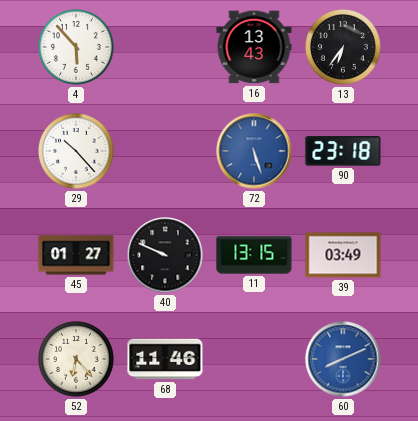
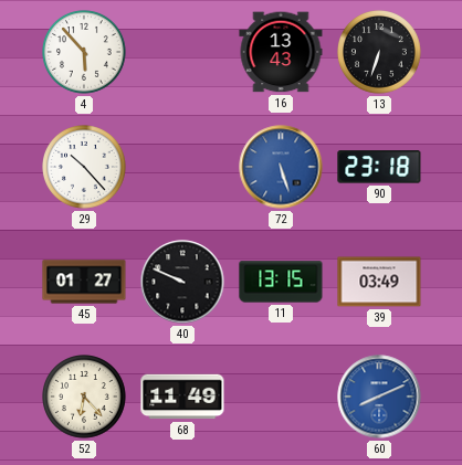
13: 6:36 -> 6:33
68: 11:46 -> 11:49
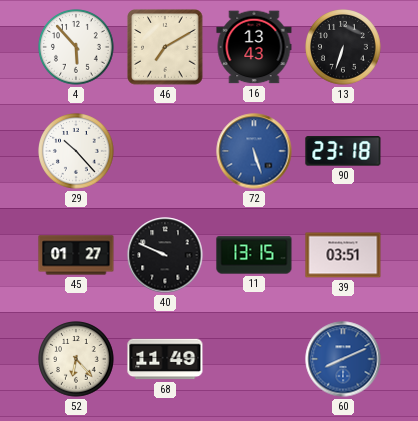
46: none -> 7:10
39: 03:49 -> 03:51
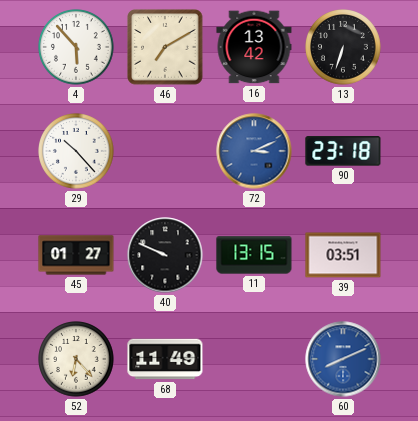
16: 13:43 -> 13:42
72: 5:27 -> 3:11
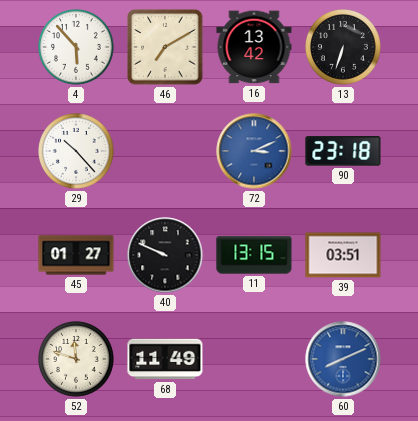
52: 6:23 -> 11:48
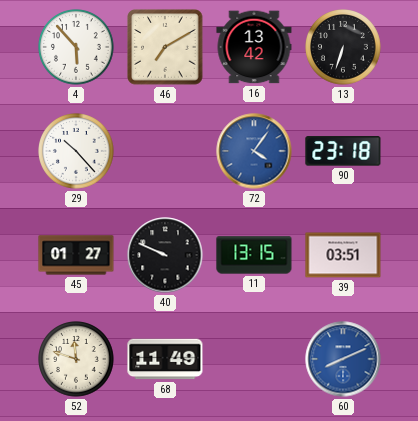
72: 3:11 -> 4:06
